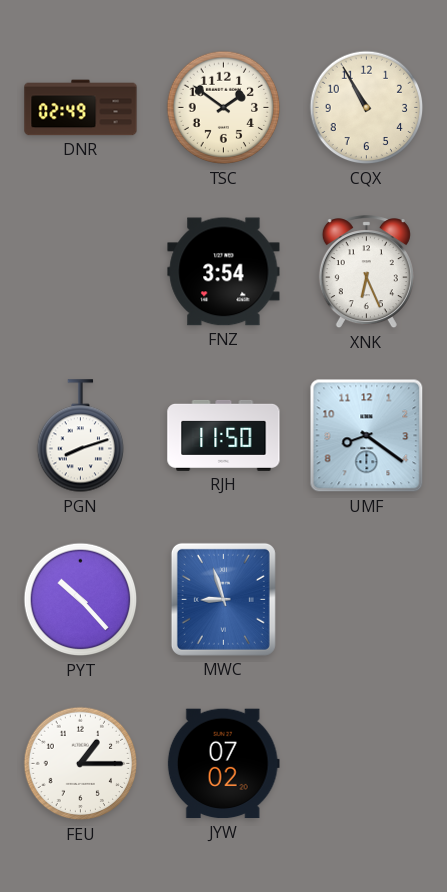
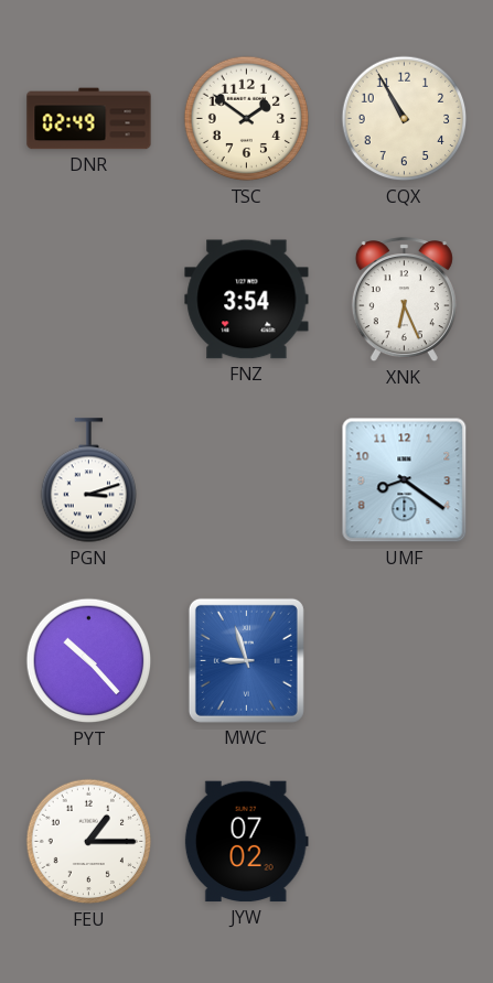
PGN: 8:12 -> 3:12
RJH: 11:50 -> none
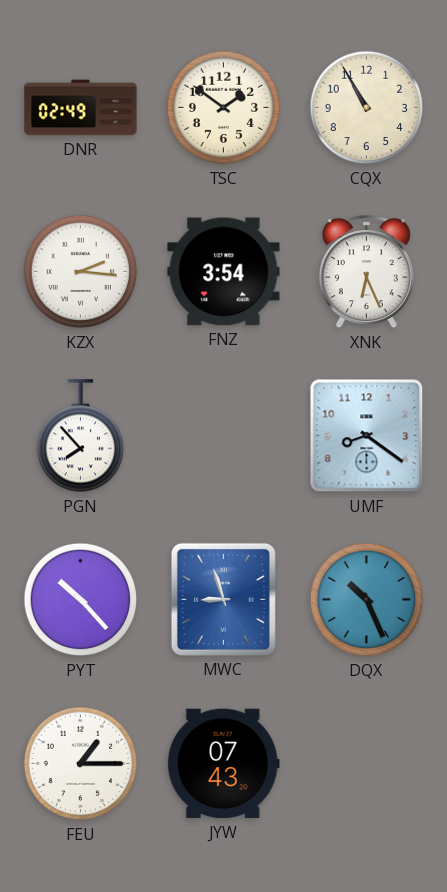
KZX: none -> 2:16
PGN: 3:12 -> 7:53
DQX: none -> 10:26
JYW: 07:02 -> 07:43
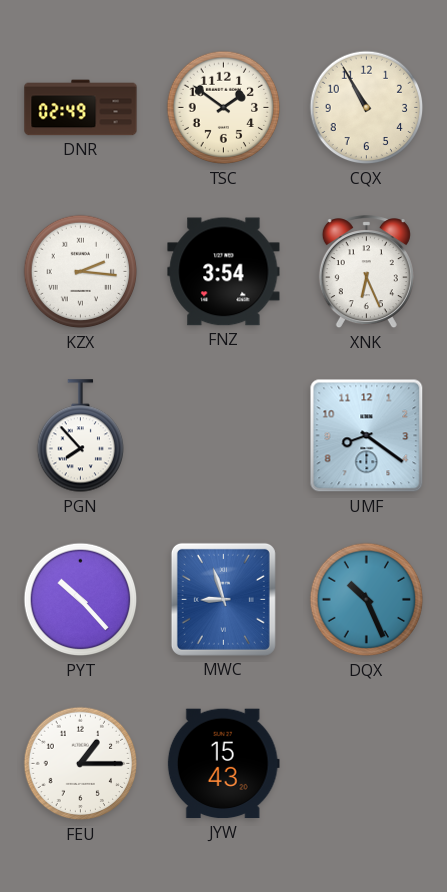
JYW: 07:43 -> 15:43
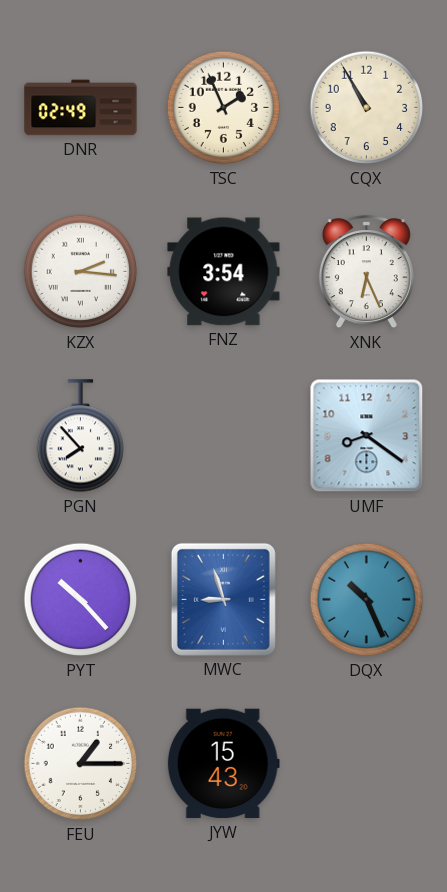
TSC: 1:51 -> 1:56
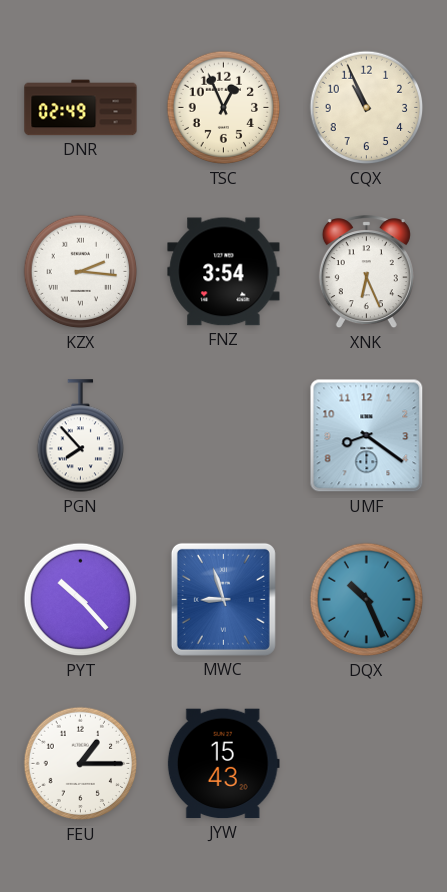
TSC: 1:56 -> 12:56
CQX: 10:55 -> 10:56
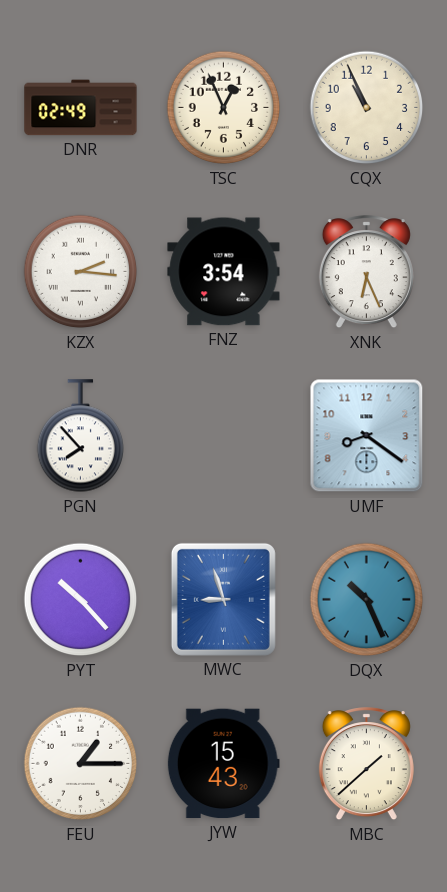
MBC: none -> 1:38
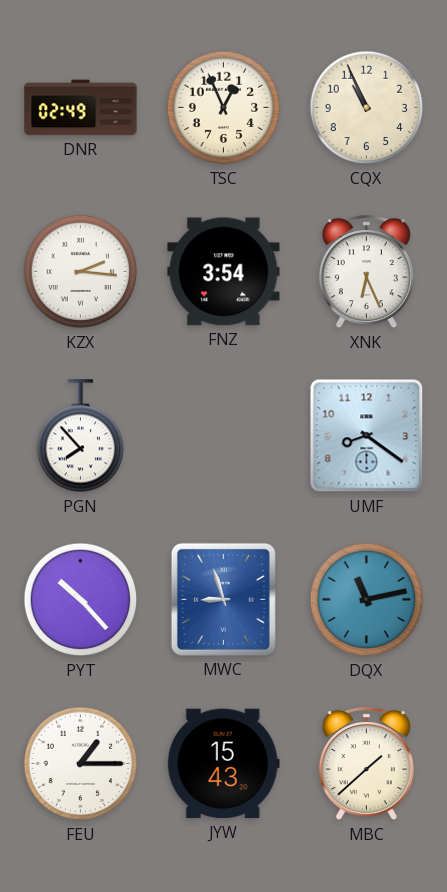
DQX: 10:26 -> 11:13
